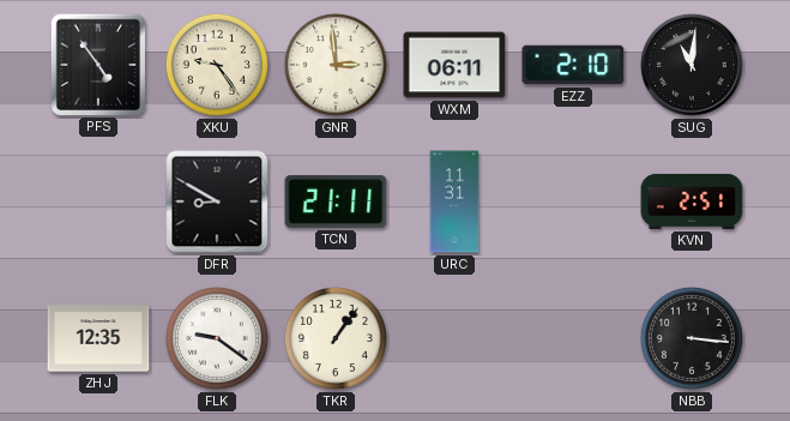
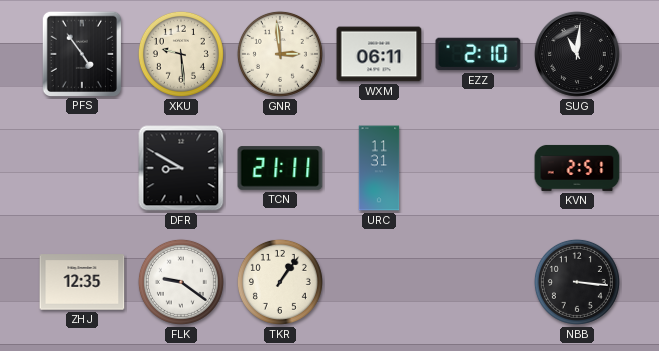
XKU: 9:24 -> 9:29
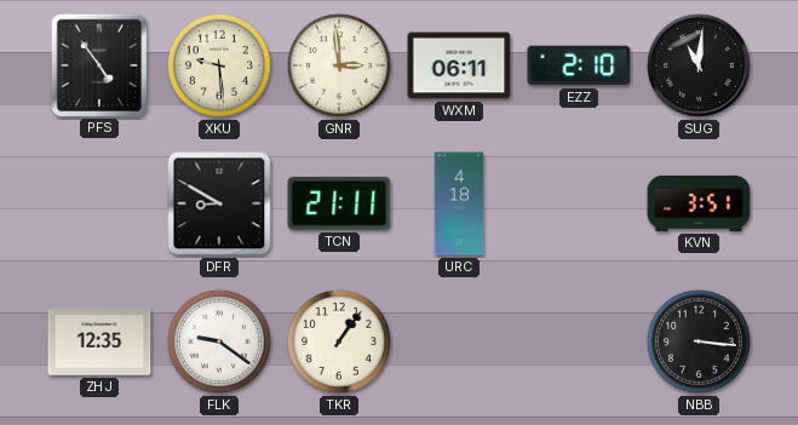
URC: 11:31 -> 4:18
KVN: 2:51 -> 3:51
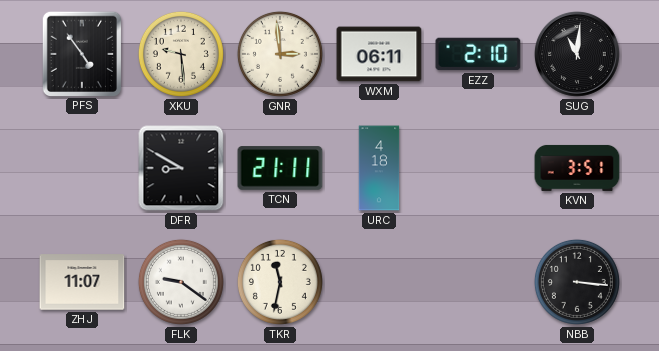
ZHJ: 12:35 -> 11:07
TKR: 1:06 -> 11:32
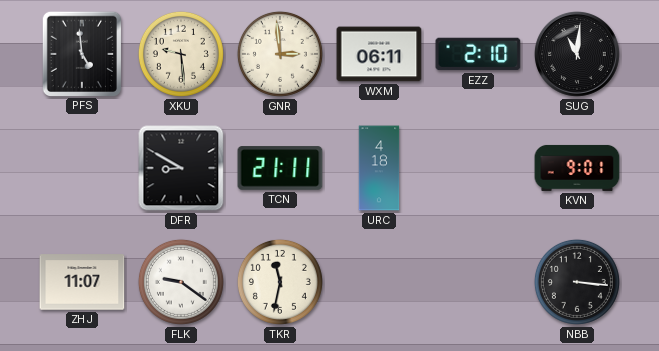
PFS: 4:54 -> 4:59
KVN: 3:51 -> 9:01
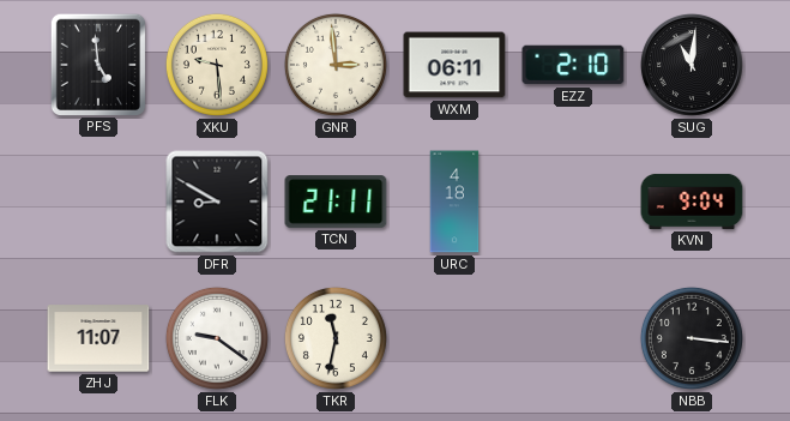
KVN: 9:01 -> 9:04
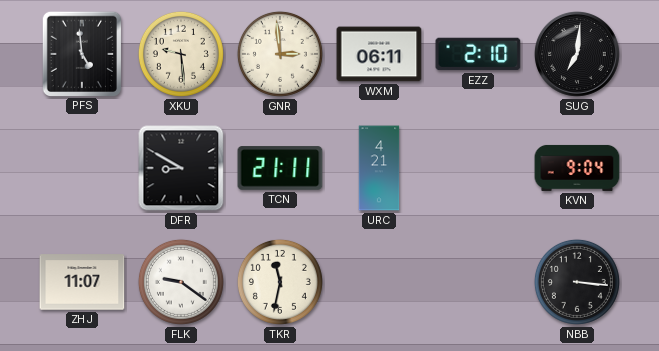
SUG: 11:01 -> 7:01
URC: 4:18 -> 4:21
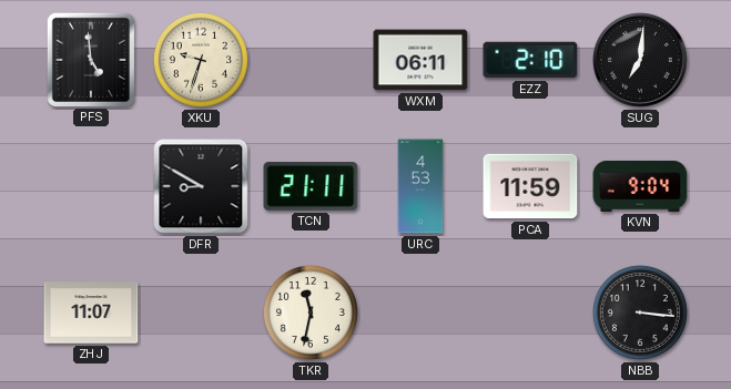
XKU: 9:29 -> 9:33
GNR: 2:59 -> none
URC: 4:21 -> 4:53
PCA: none -> 11:59
FLK: 9:21 -> none
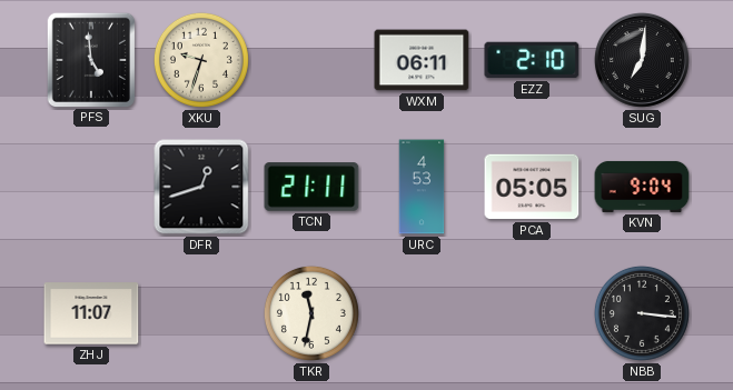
DFR: 8:50 -> 12:42
PCA: 11:59 -> 05:05
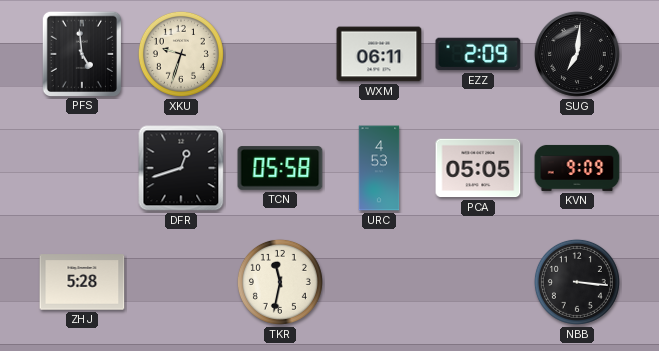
EZZ: 2:10 -> 2:09
TCN: 21:11 -> 05:58
KVN: 9:04 -> 9:09
ZHJ: 11:07 -> 5:28
